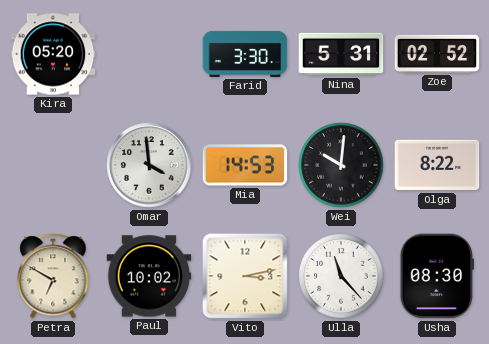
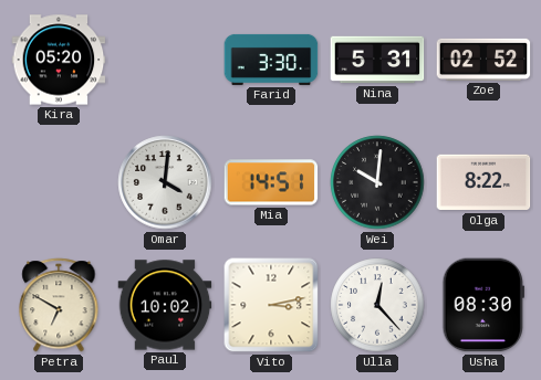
Omar: 3:59 -> 4:01
Mia: 14:53 -> 14:51
Ulla: 11:23 -> 12:23
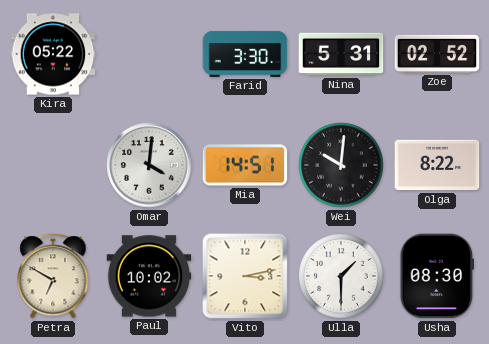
Kira: 05:20 -> 05:22
Ulla: 12:23 -> 1:30
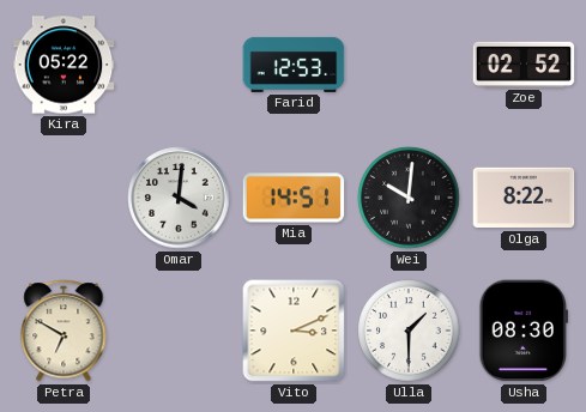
Farid: 3:30 -> 12:53
Nina: 5:31 -> none
Paul: 10:02 -> none
Vito: 3:13 -> 3:11
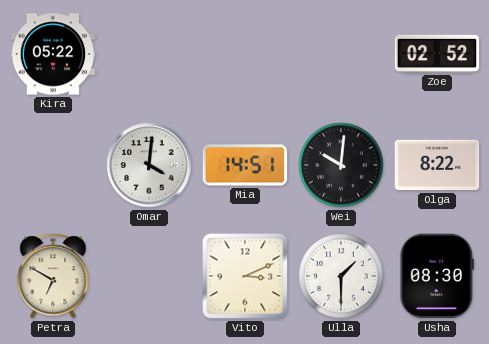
Farid: 12:53 -> none
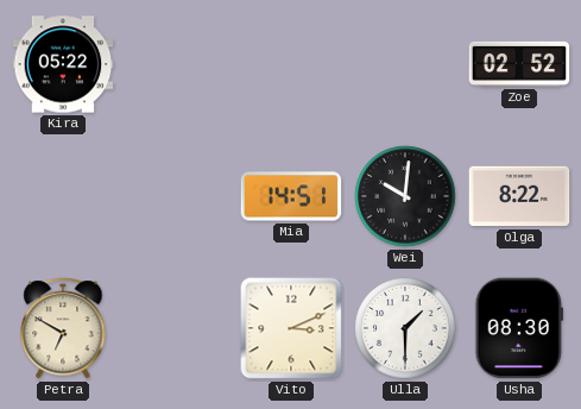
Omar: 4:01 -> none
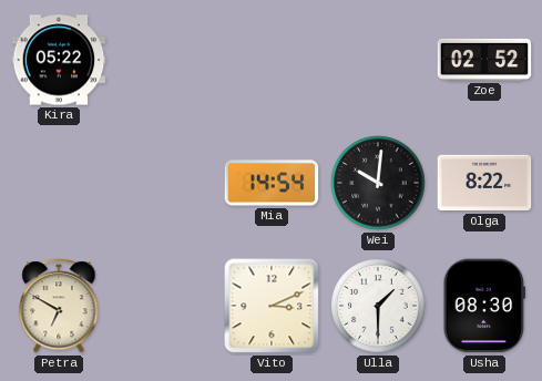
Mia: 14:51 -> 14:54
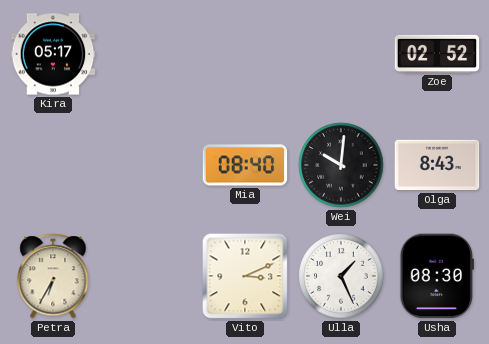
Kira: 05:22 -> 05:17
Mia: 14:54 -> 08:40
Olga: 8:22 -> 8:43
Petra: 6:50 -> 6:35
Ulla: 1:30 -> 1:26
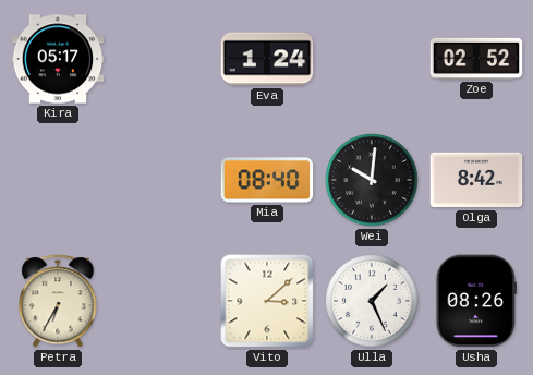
Eva: none -> 1:24
Olga: 8:43 -> 8:42
Vito: 3:11 -> 3:08
Usha: 08:30 -> 08:26
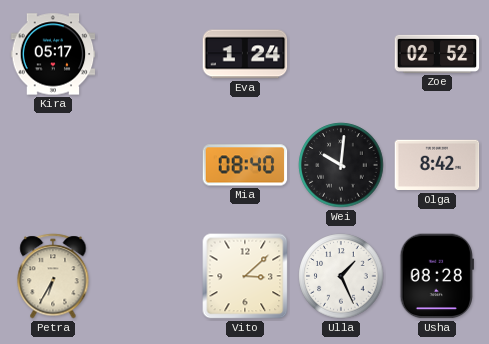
Usha: 08:26 -> 08:28
